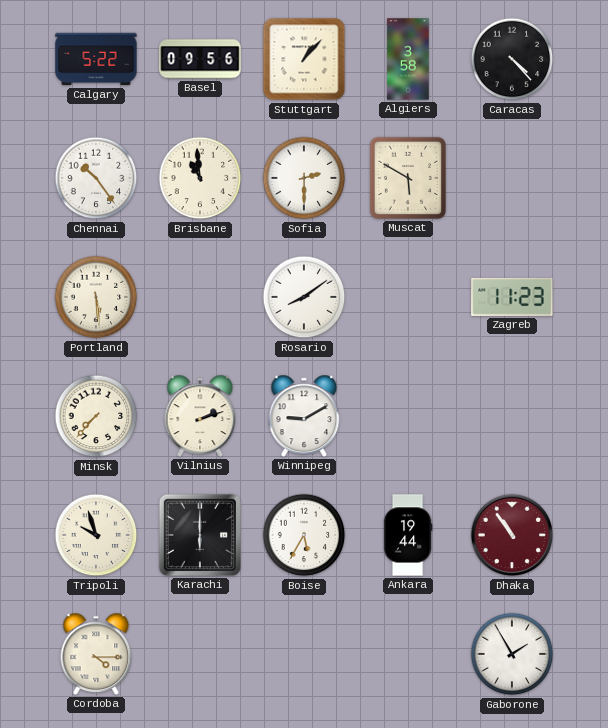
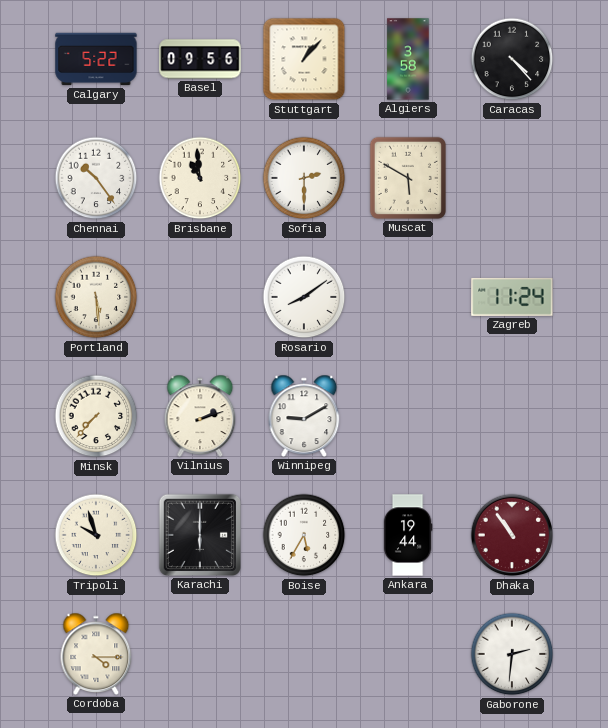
Zagreb: 11:23 -> 11:24
Gaborone: 1:55 -> 2:31
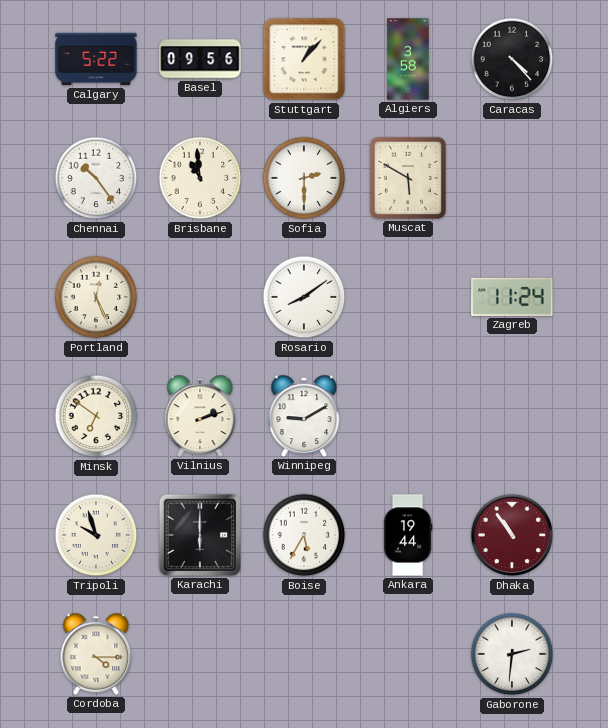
Portland: 5:29 -> 12:26
Minsk: 7:37 -> 6:51
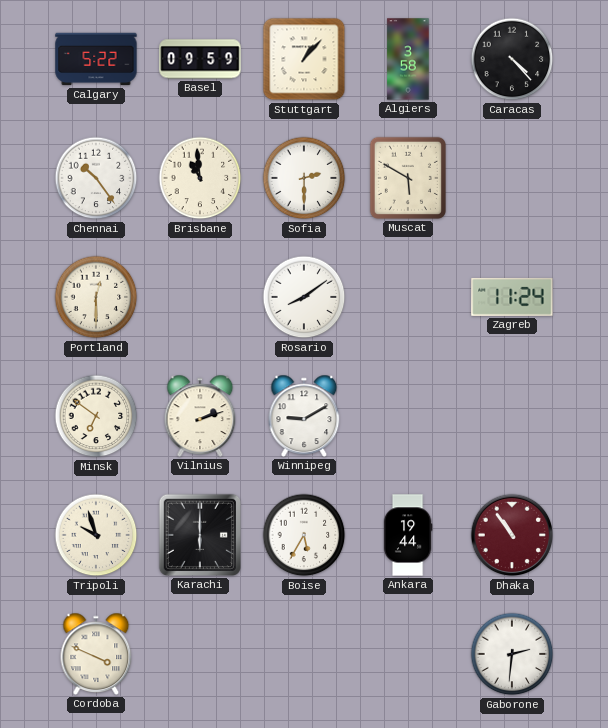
Basel: 09:56 -> 09:59
Portland: 12:26 -> 12:30
Cordoba: 4:15 -> 3:49
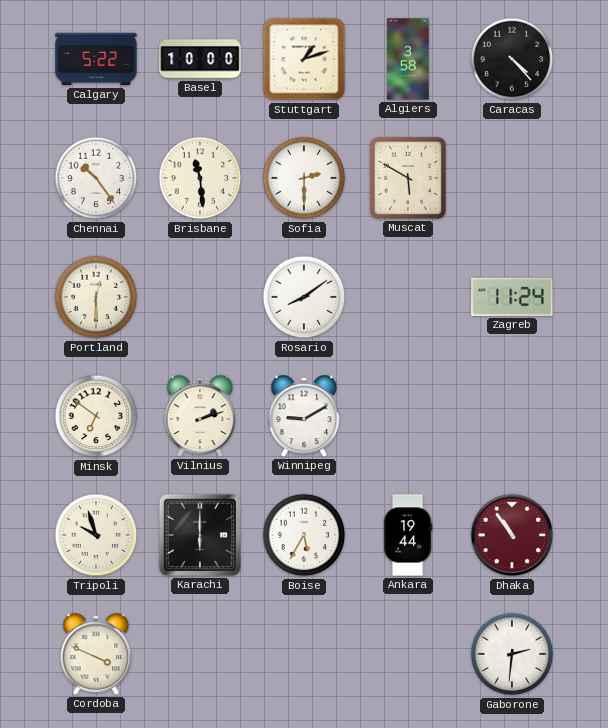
Basel: 09:59 -> 10:00
Stuttgart: 1:07 -> 1:12
Brisbane: 10:59 -> 11:29
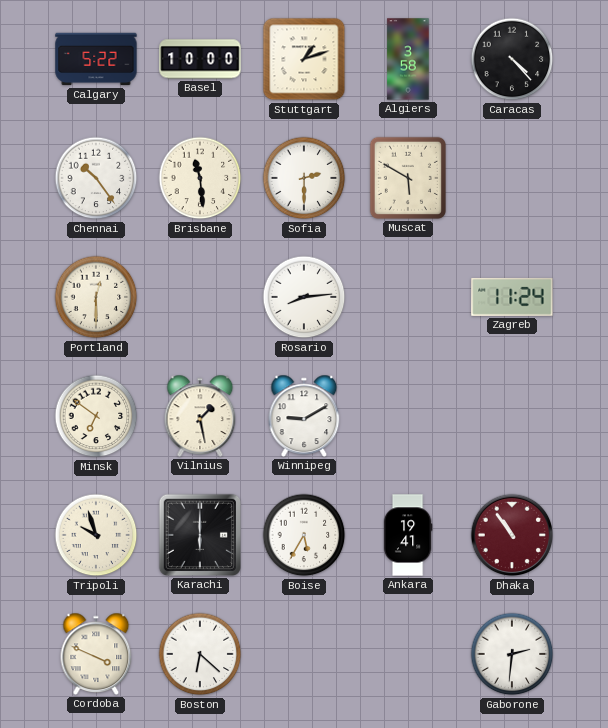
Rosario: 8:09 -> 8:14
Vilnius: 2:12 -> 1:28
Ankara: 19:44 -> 19:41
Boston: none -> 6:22
